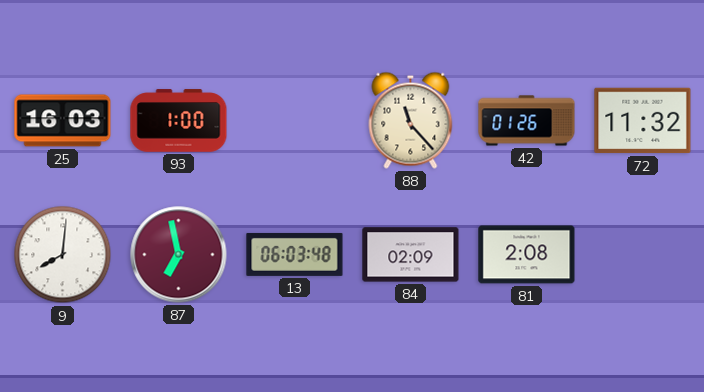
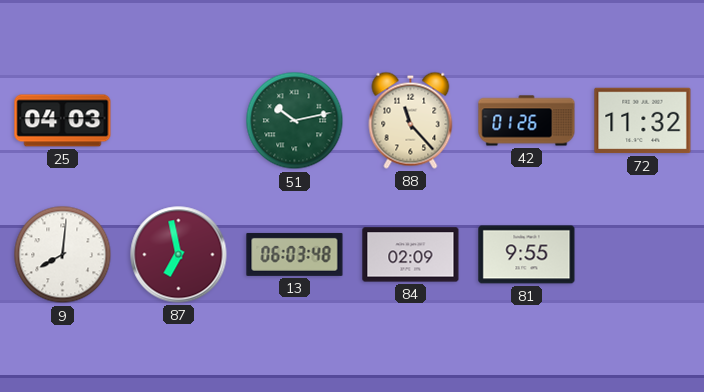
25: 16:03 -> 04:03
93: 1:00 -> none
51: none -> 10:13
81: 2:08 -> 9:55
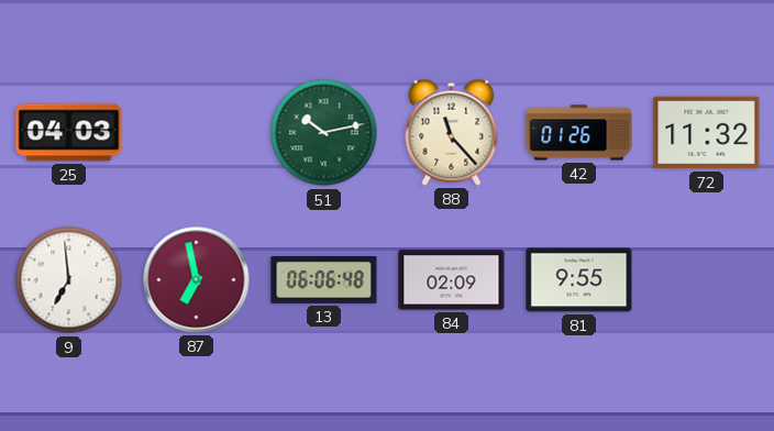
9: 8:01 -> 6:59
13: 06:03 -> 06:06
